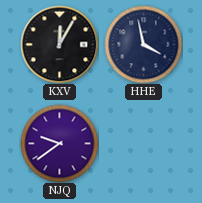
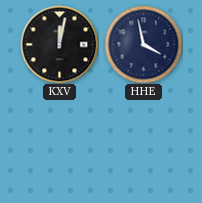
KXV: 12:05 -> 12:02
NJQ: 9:39 -> none
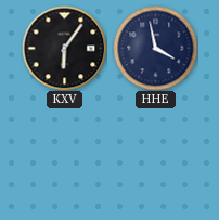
KXV: 12:02 -> 6:06
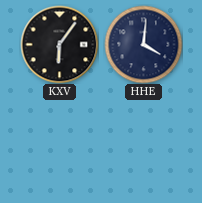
HHE: 3:58 -> 4:01
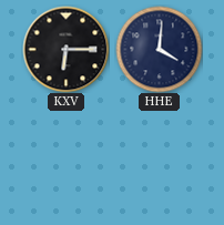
KXV: 6:06 -> 6:15
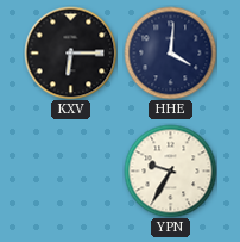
YPN: none -> 9:35
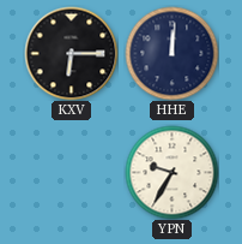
HHE: 4:01 -> 12:01
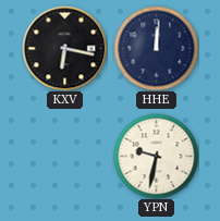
KXV: 6:15 -> 6:17
YPN: 9:35 -> 9:32
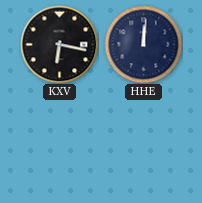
YPN: 9:32 -> none
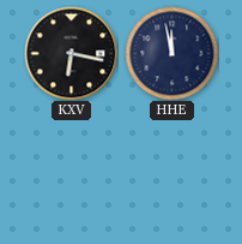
HHE: 12:01 -> 11:58
